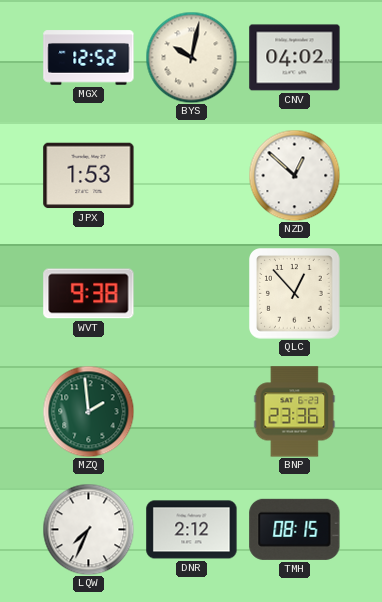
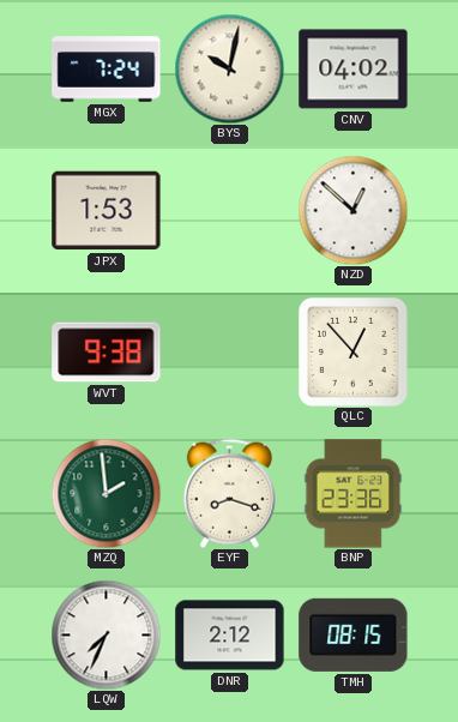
MGX: 12:52 -> 7:24
EYF: none -> 8:18
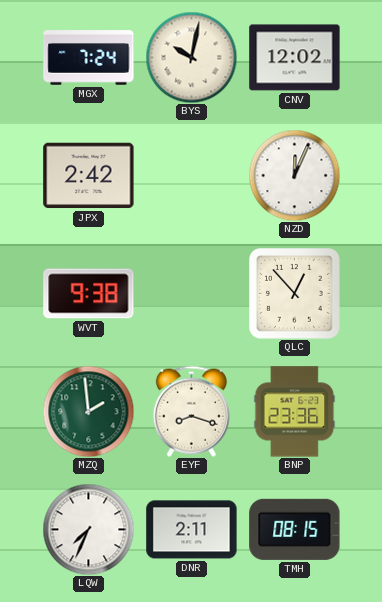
CNV: 04:02 -> 12:02
JPX: 1:53 -> 2:42
NZD: 12:52 -> 12:04
DNR: 2:12 -> 2:11
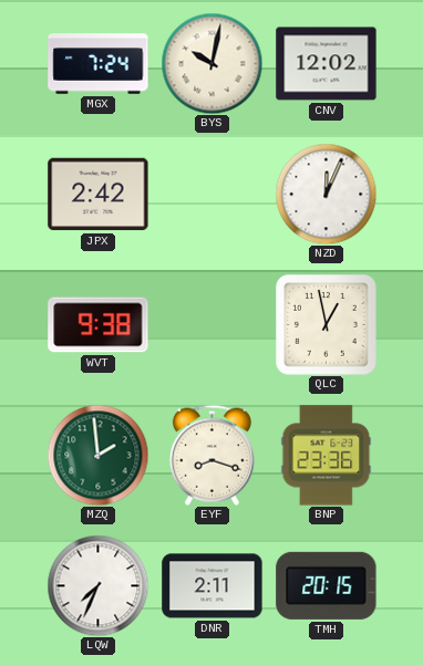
QLC: 12:53 -> 12:58
TMH: 08:15 -> 20:15
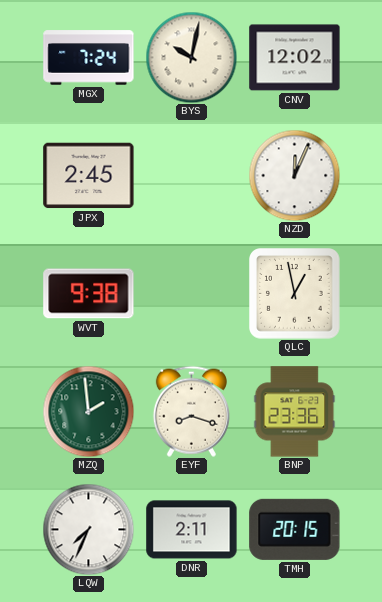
JPX: 2:42 -> 2:45
